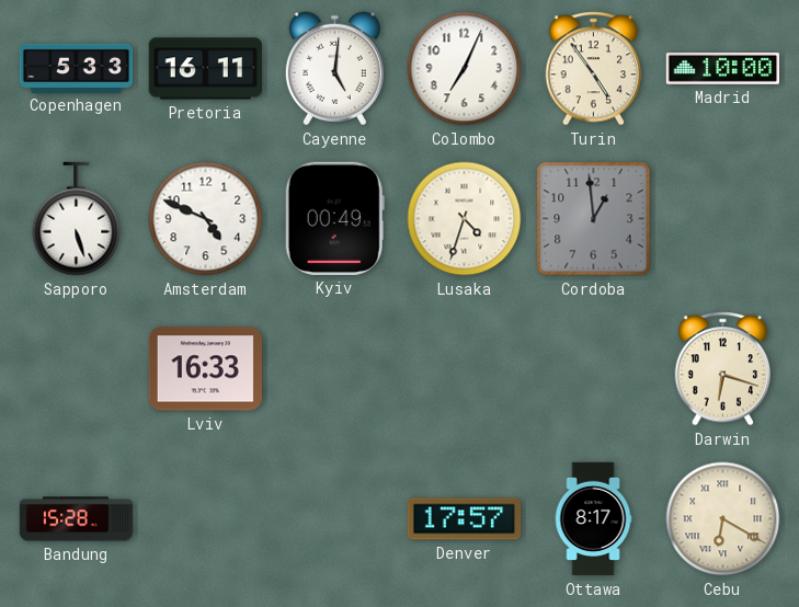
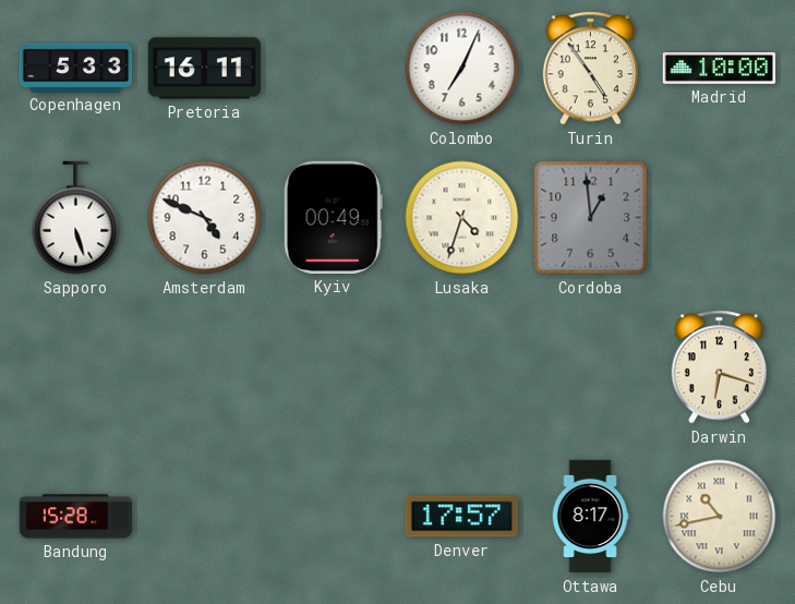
Cayenne: 5:01 -> none
Lviv: 16:33 -> none
Cebu: 6:20 -> 10:43
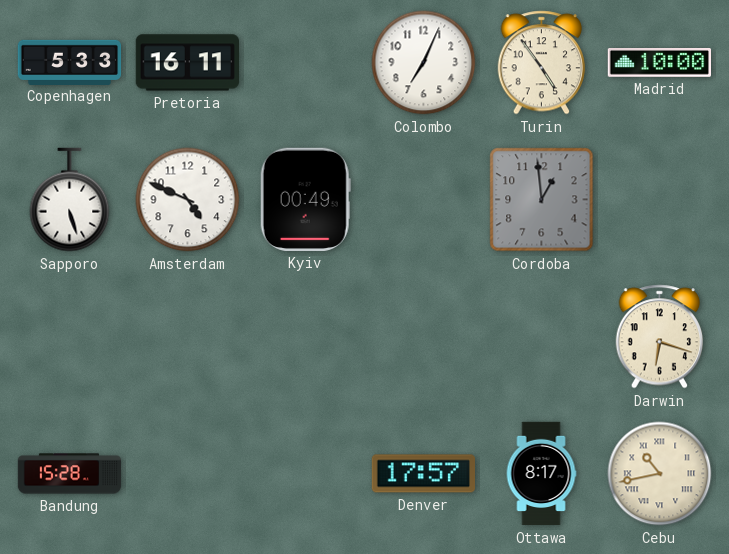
Lusaka: 4:33 -> none
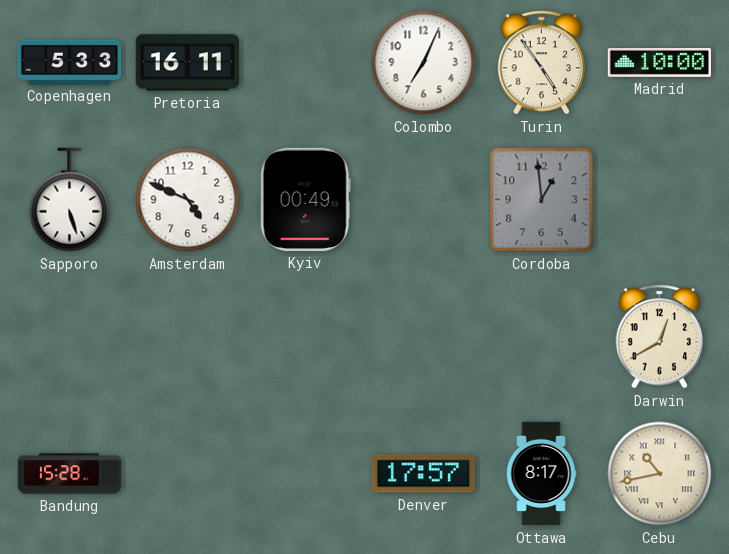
Darwin: 6:18 -> 12:40
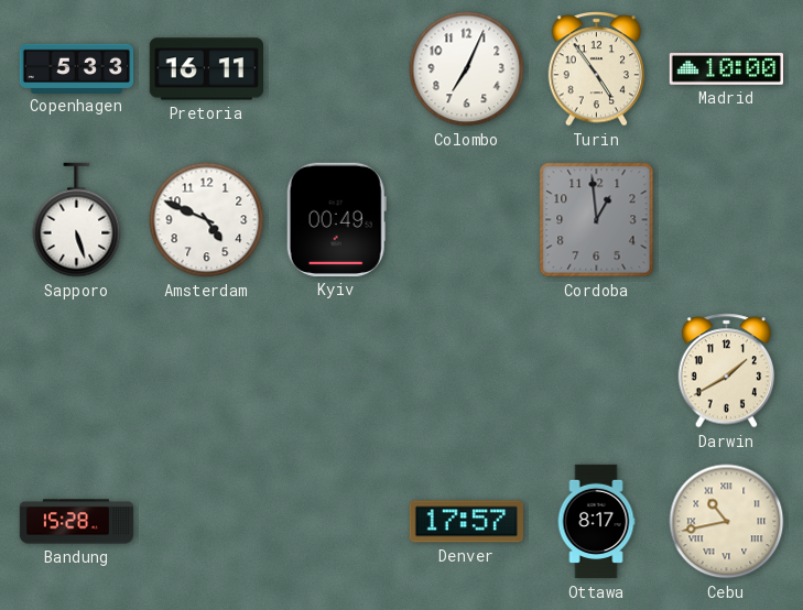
Darwin: 12:40 -> 1:40
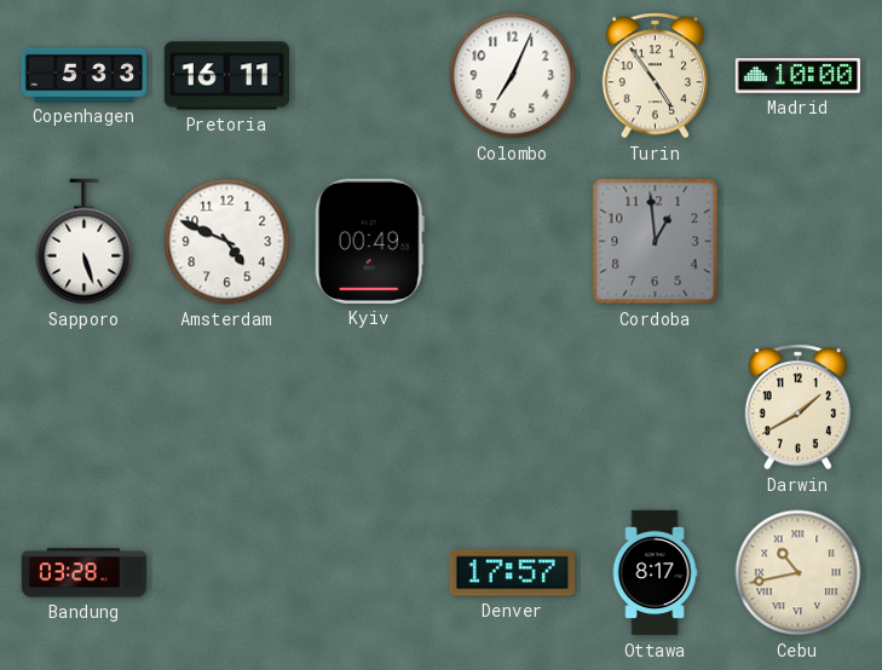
Bandung: 15:28 -> 03:28
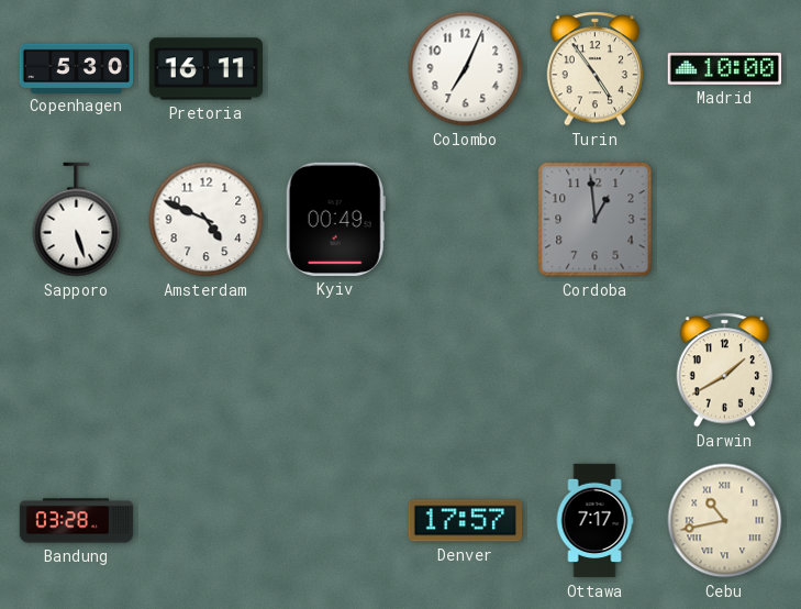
Copenhagen: 5:33 -> 5:30
Ottawa: 8:17 -> 7:17
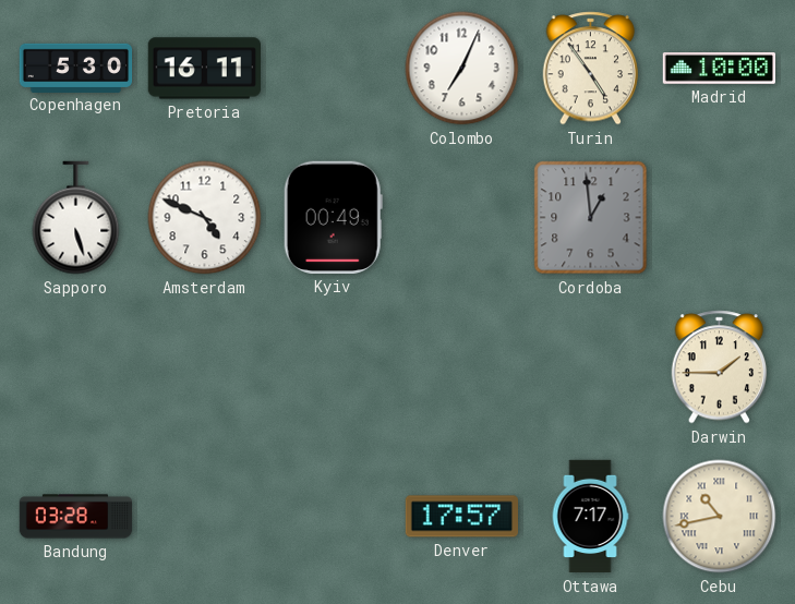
Darwin: 1:40 -> 1:45
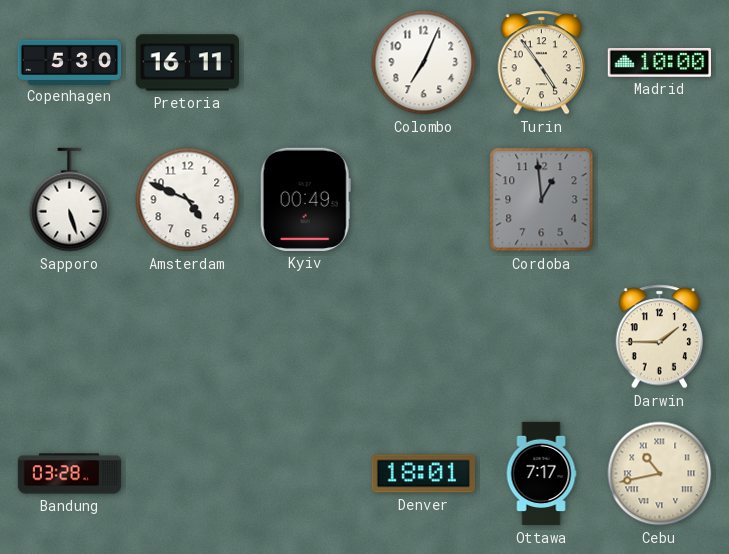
Denver: 17:57 -> 18:01
